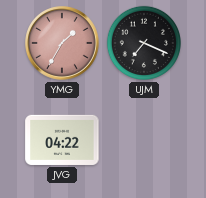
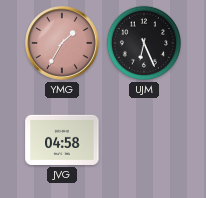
UJM: 7:19 -> 6:26
JVG: 04:22 -> 04:58
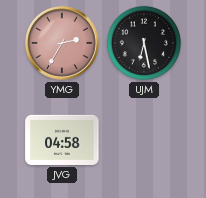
YMG: 1:35 -> 2:35
UJM: 6:26 -> 6:28
